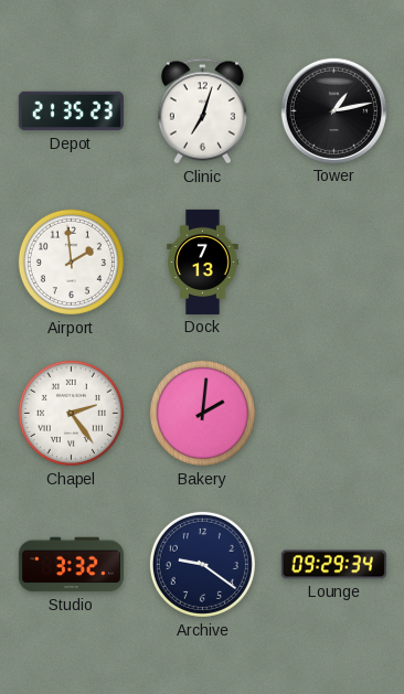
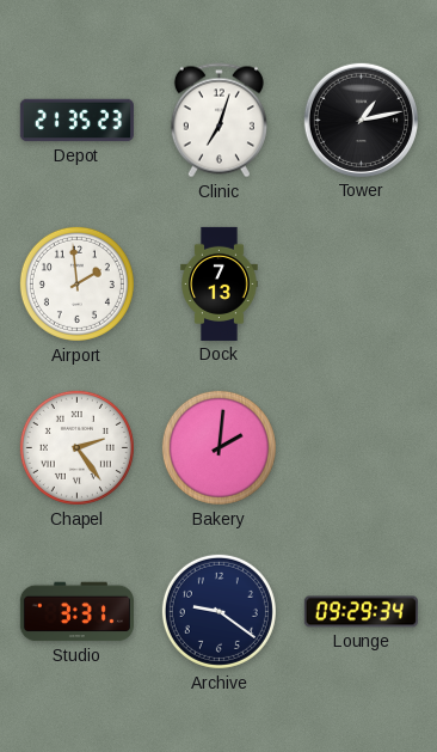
Studio: 3:32 -> 3:31
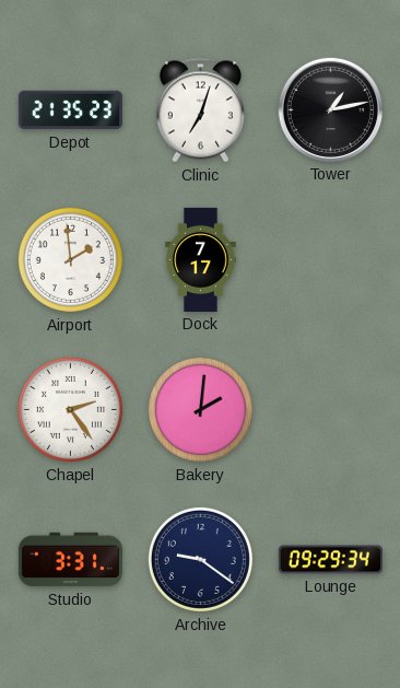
Dock: 7:13 -> 7:17
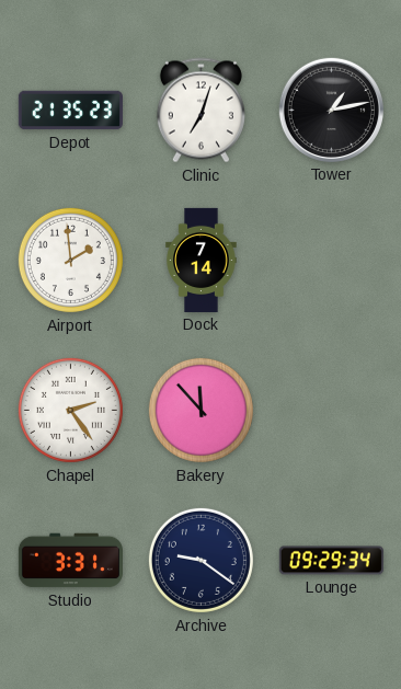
Dock: 7:17 -> 7:14
Bakery: 2:01 -> 11:53
